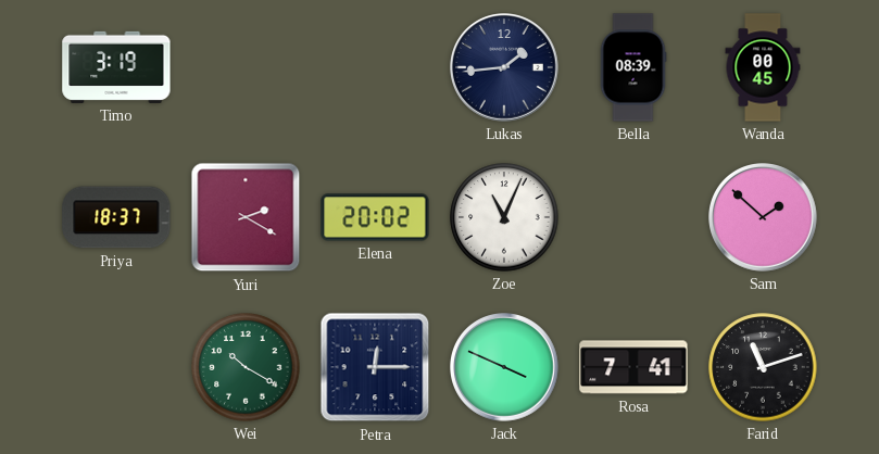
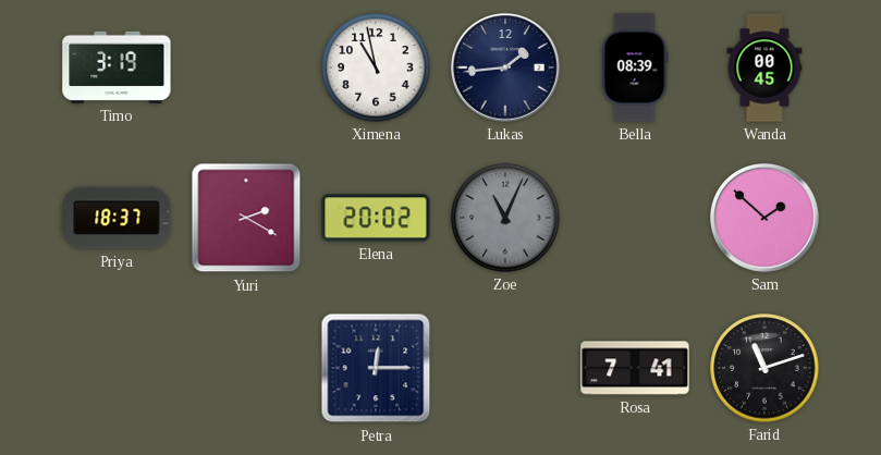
Ximena: none -> 10:58
Zoe dial: white -> grey
Wei: 10:20 -> none
Jack: 3:49 -> none
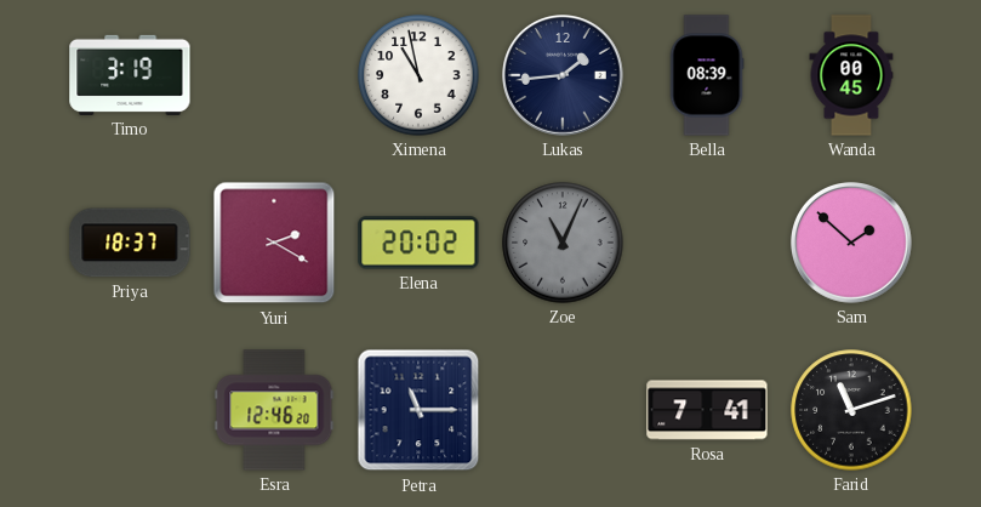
Esra: none -> 12:46
Petra: 12:15 -> 11:15
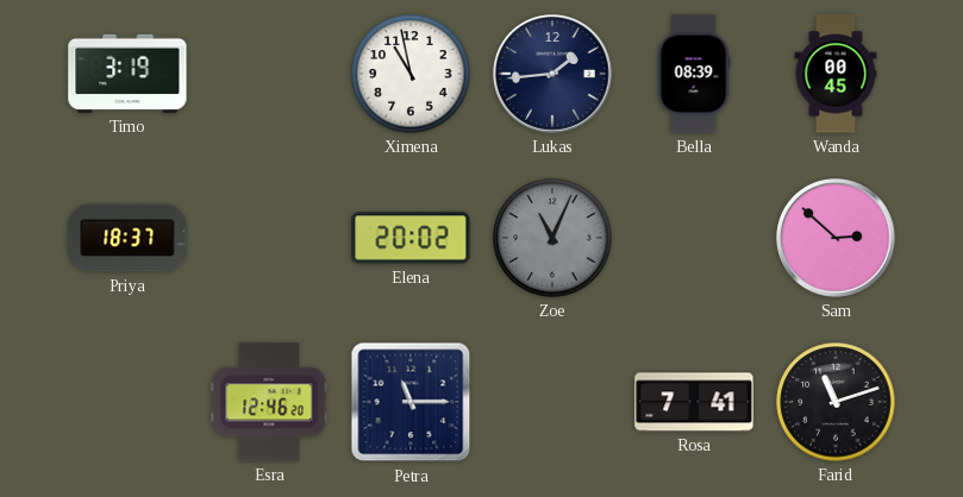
Yuri: 2:20 -> none
Sam: 1:52 -> 2:52
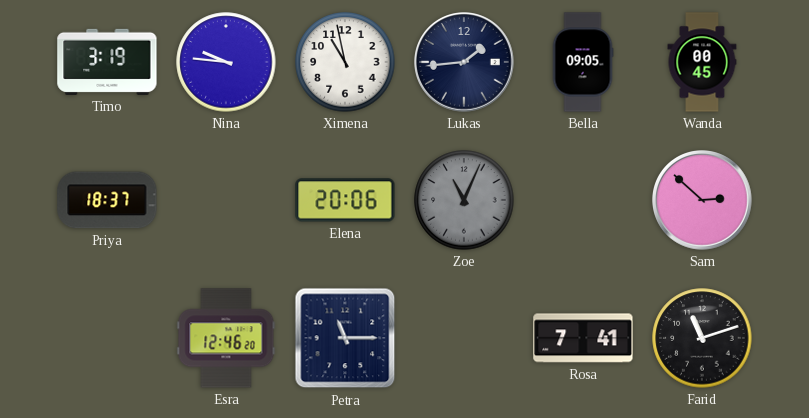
Nina: none -> 9:46
Bella: 08:39 -> 09:05
Elena: 20:02 -> 20:06
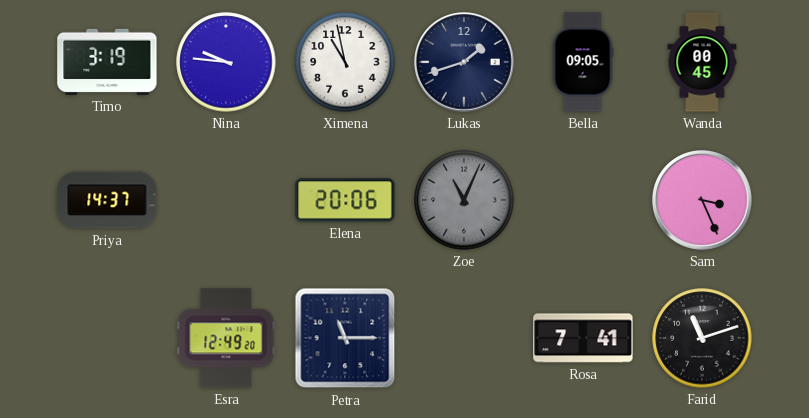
Lukas: 1:44 -> 1:42
Priya: 18:37 -> 14:37
Sam: 2:52 -> 3:26
Esra: 12:46 -> 12:49
